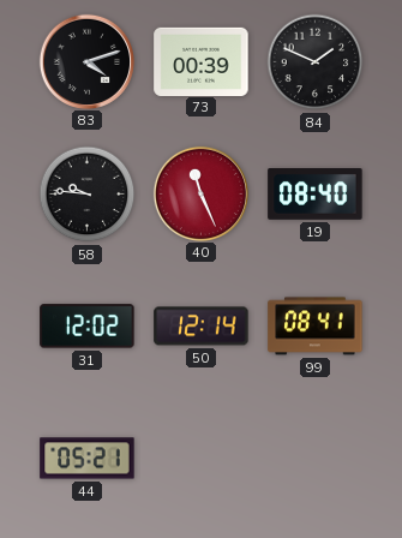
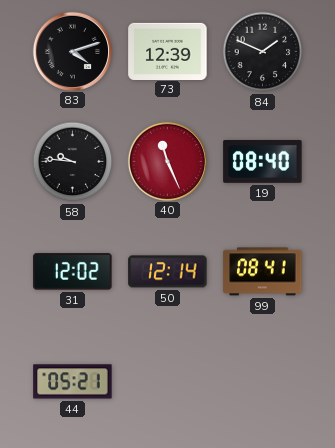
73: 00:39 -> 12:39
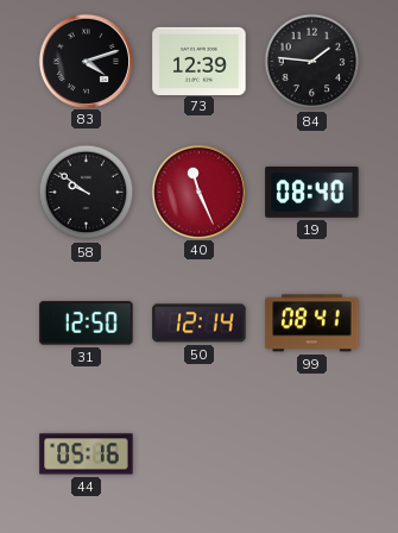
84: 1:49 -> 1:46
58: 9:46 -> 9:51
31: 12:02 -> 12:50
44: 05:21 -> 05:16
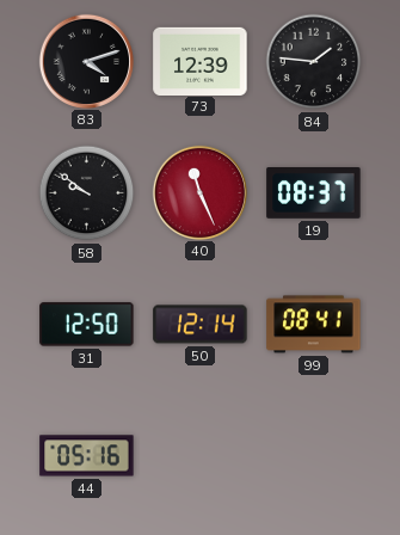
19: 08:40 -> 08:37
